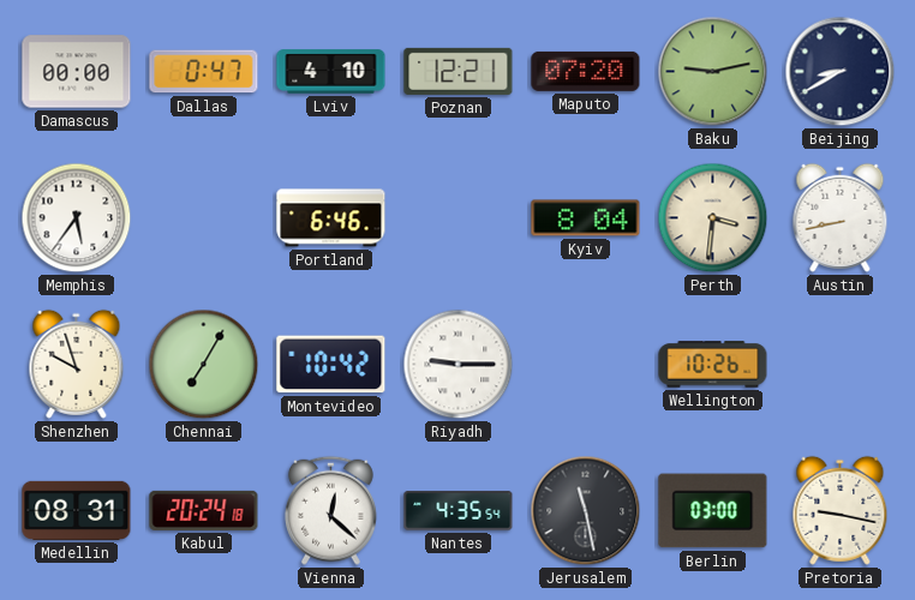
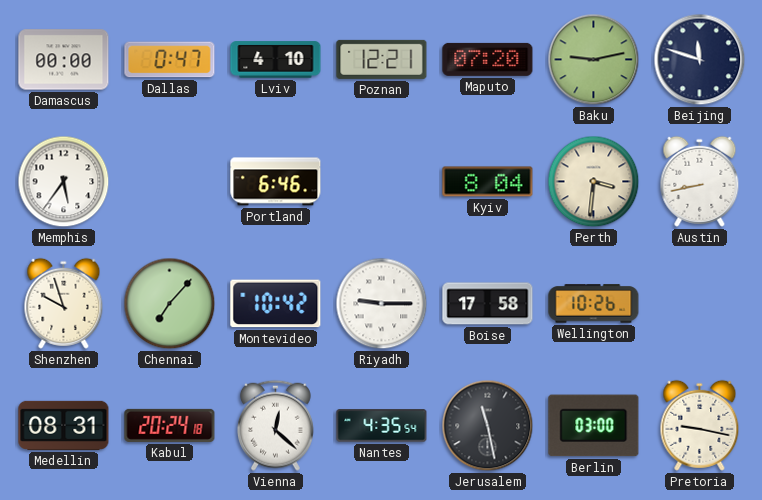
Beijing: 8:40 -> 11:48
Chennai: 7:05 -> 7:07
Boise: none -> 17:58
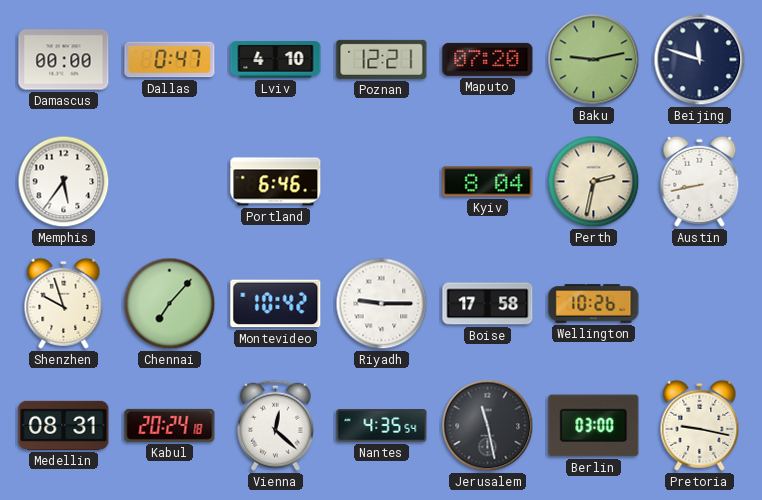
Perth: 3:31 -> 2:32
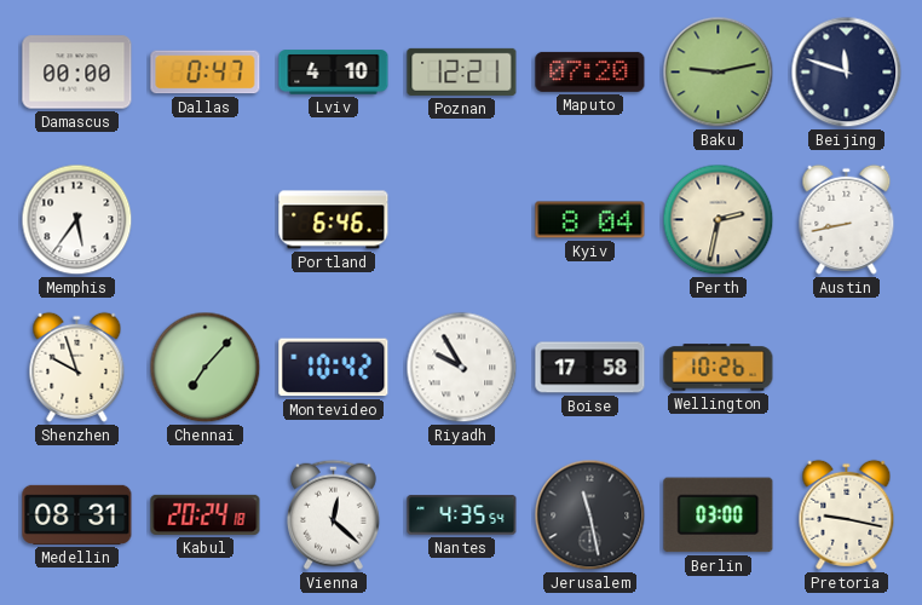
Riyadh: 9:15 -> 9:55
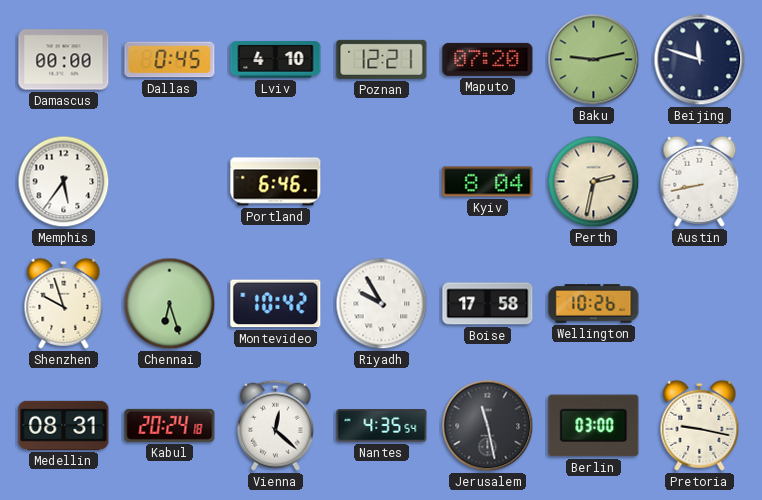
Dallas: 0:47 -> 0:45
Chennai: 7:07 -> 6:27
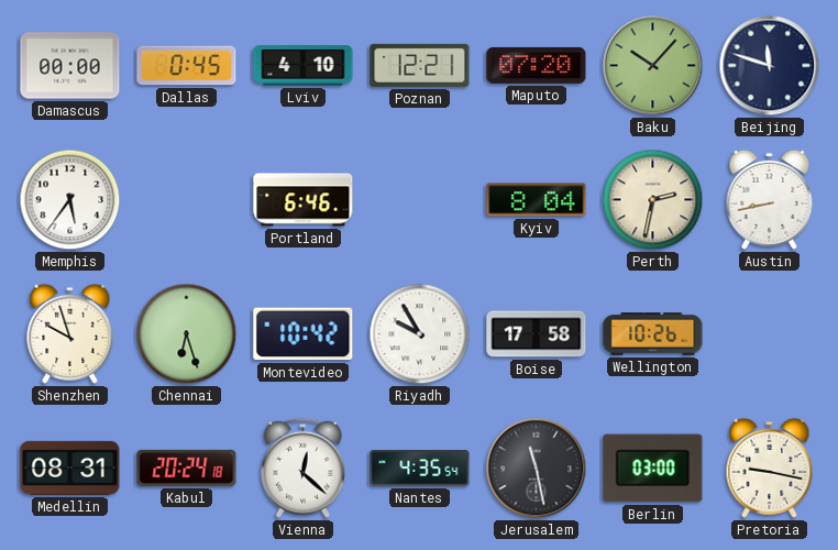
Baku: 9:13 -> 10:07
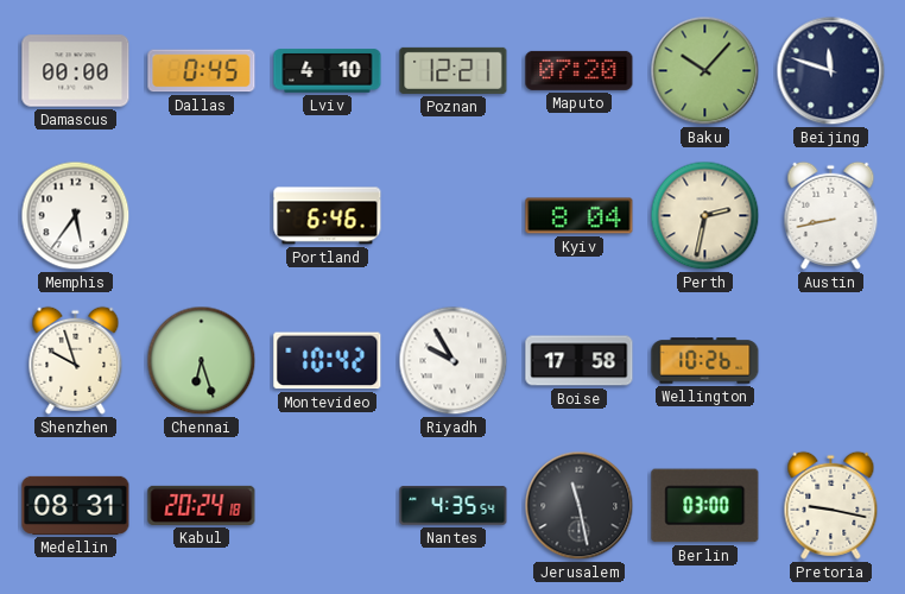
Vienna: 12:22 -> none
